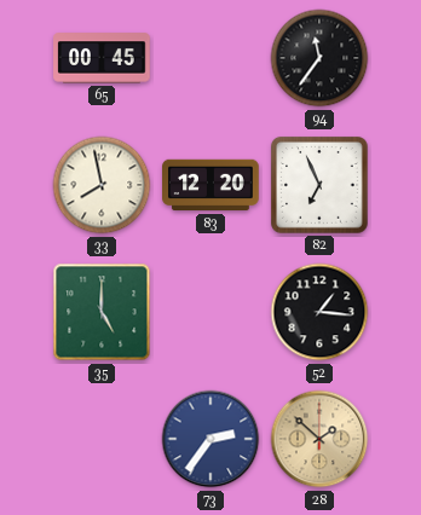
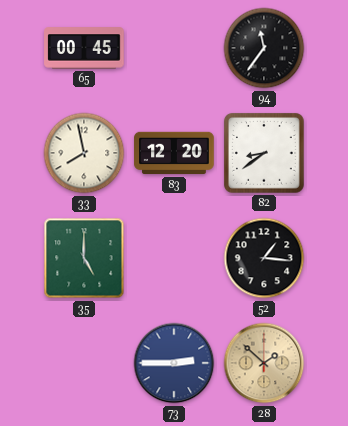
82: 6:56 -> 8:39
73: 2:36 -> 2:45
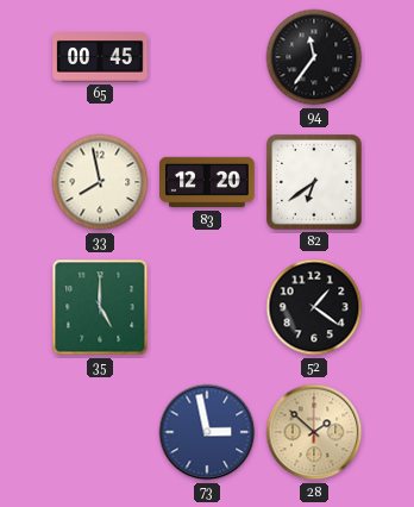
82: 8:39 -> 6:39
52: 1:16 -> 1:21
73: 2:45 -> 2:58
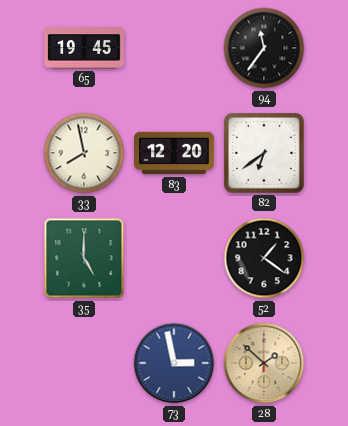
65: 00:45 -> 19:45
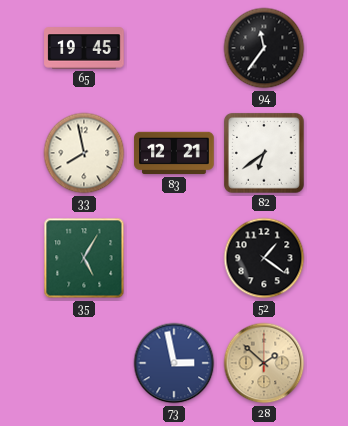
83: 12:20 -> 12:21
35: 5:00 -> 5:05
